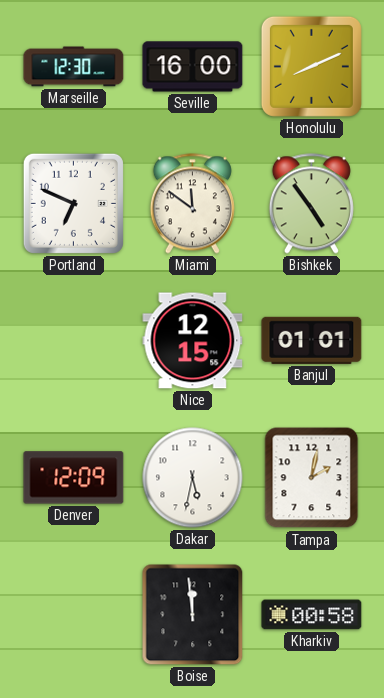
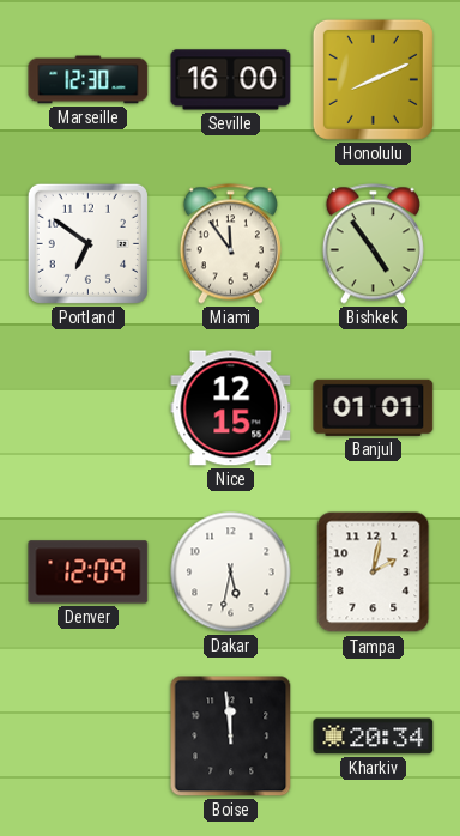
Portland: 6:49 -> 6:51
Miami: 11:51 -> 11:54
Kharkiv: 00:58 -> 20:34
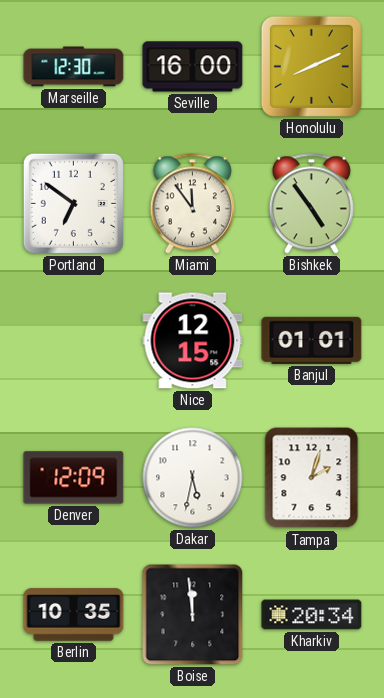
Tampa: 2:02 -> 2:03
Berlin: none -> 10:35
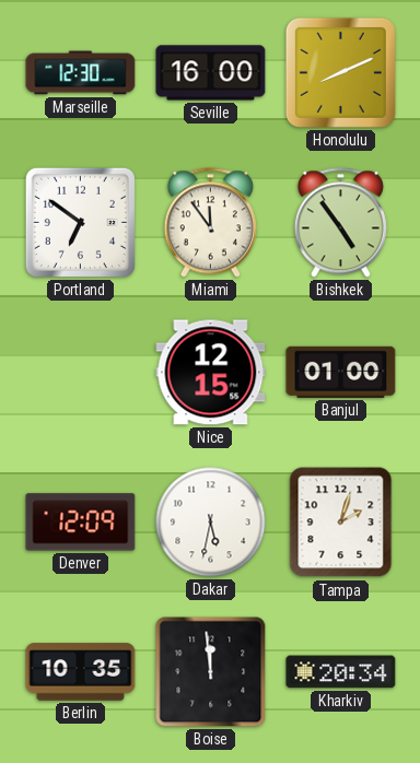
Banjul: 01:01 -> 01:00
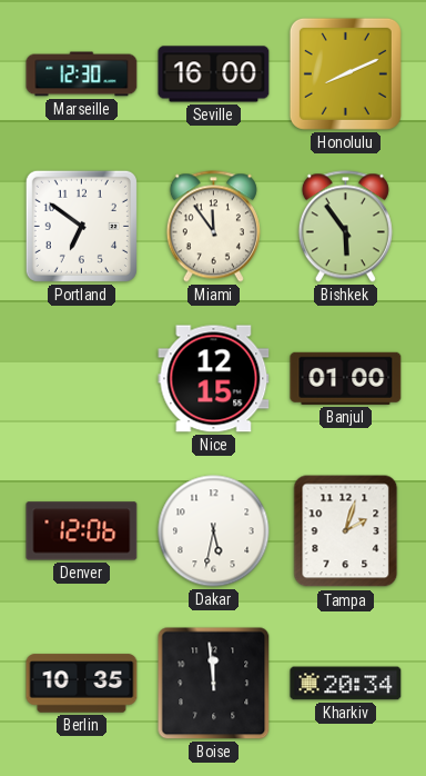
Bishkek: 4:54 -> 5:54
Denver: 12:09 -> 12:06
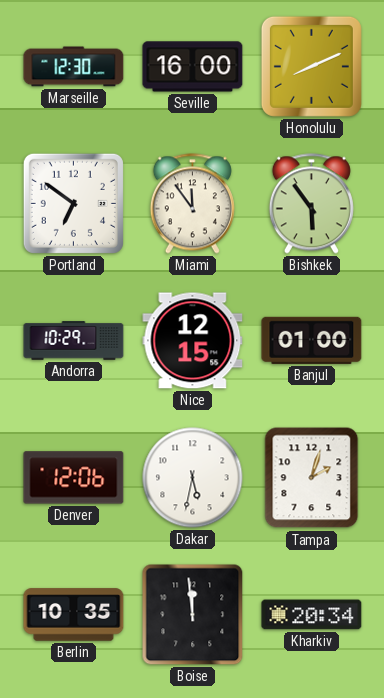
Andorra: none -> 10:29
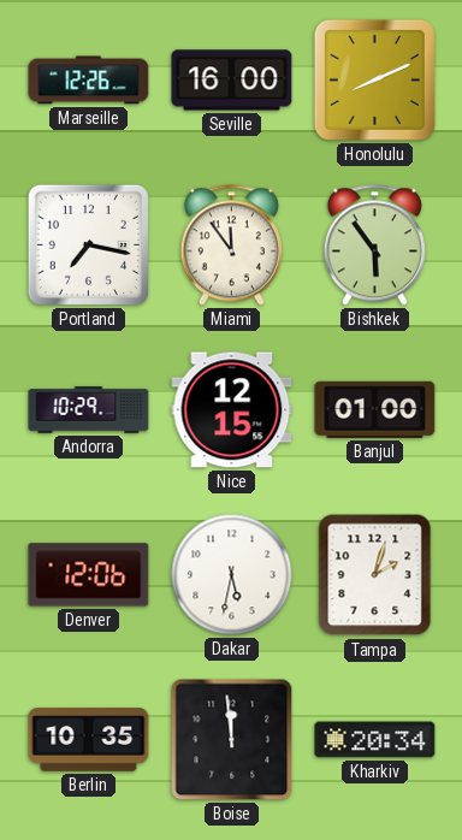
Marseille: 12:30 -> 12:26
Portland: 6:51 -> 7:17
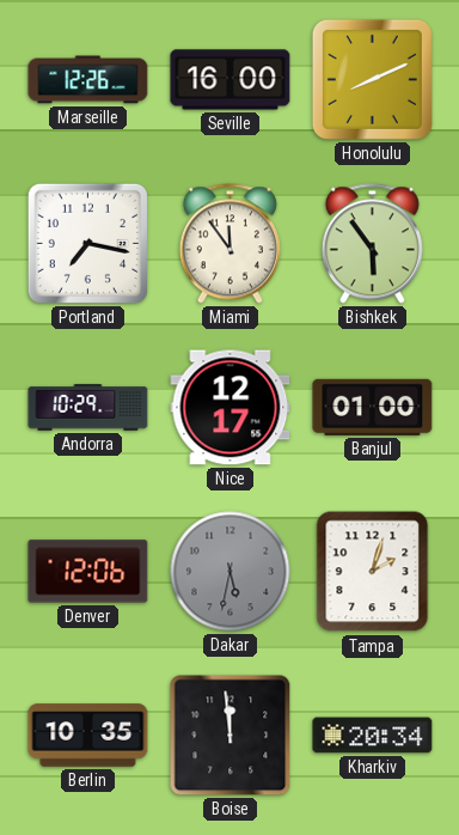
Nice: 12:15 -> 12:17
Dakar dial: white -> grey
